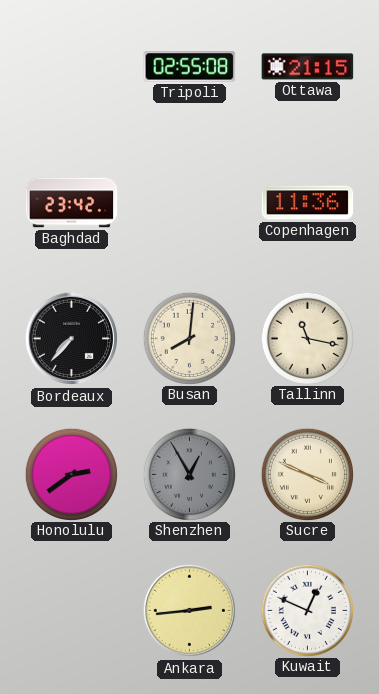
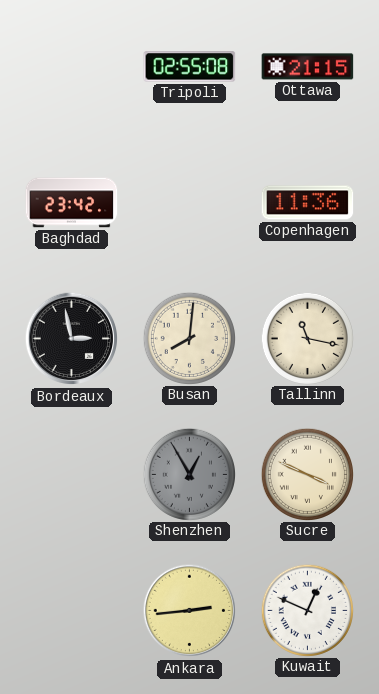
Bordeaux: 7:37 -> 2:58
Honolulu: 2:39 -> none
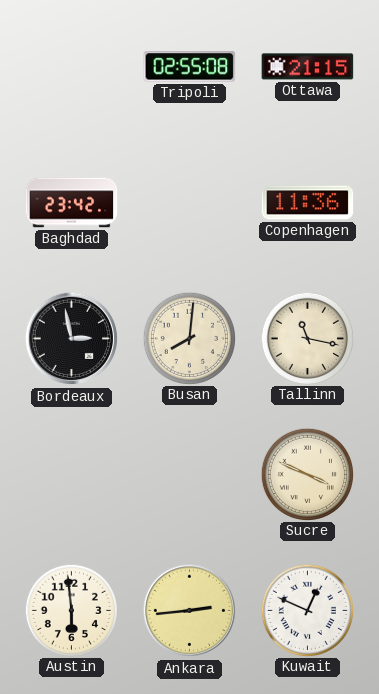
Shenzhen: 12:55 -> none
Austin: none -> 5:59
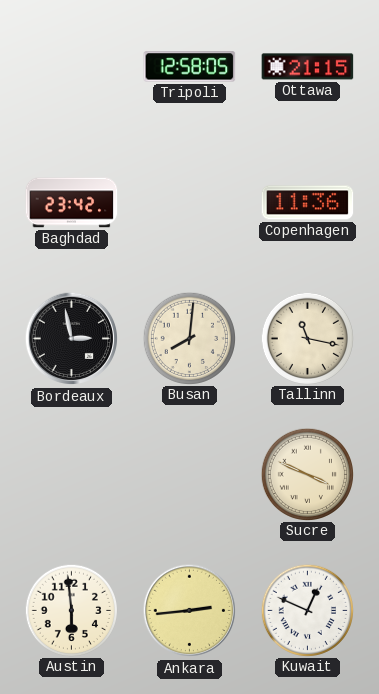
Tripoli: 02:55 -> 12:58
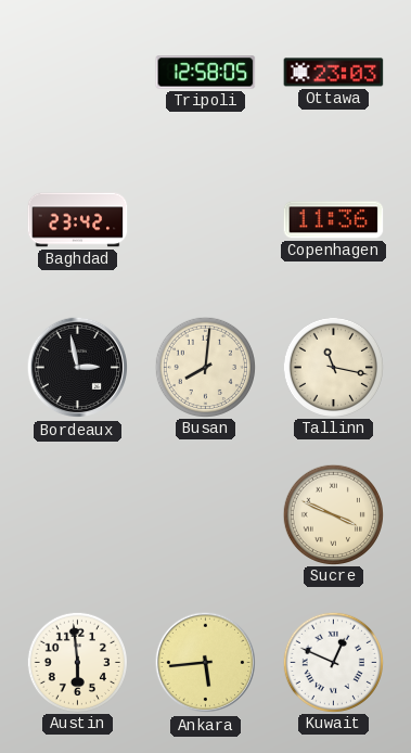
Ottawa: 21:15 -> 23:03
Ankara: 2:44 -> 5:44
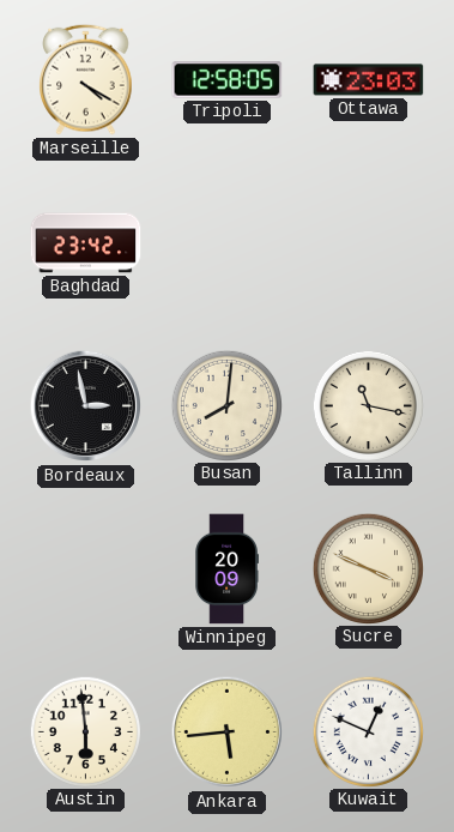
Marseille: none -> 4:20
Copenhagen: 11:36 -> none
Winnipeg: none -> 20:09
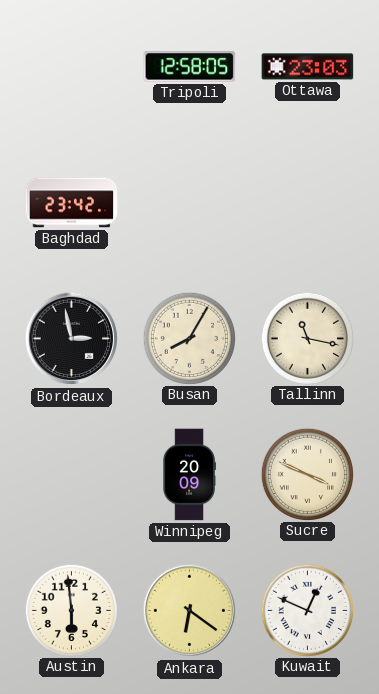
Marseille: 4:20 -> none
Busan: 8:01 -> 8:05
Ankara: 5:44 -> 6:21
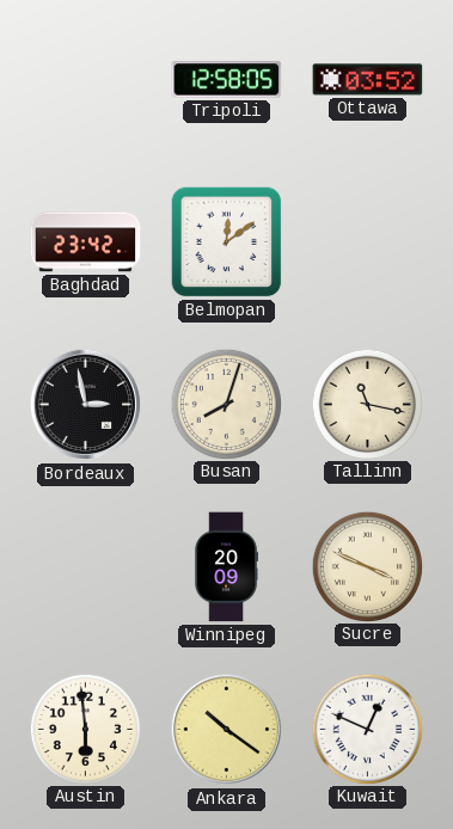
Ottawa: 23:03 -> 03:52
Belmopan: none -> 12:09
Busan: 8:05 -> 8:03
Ankara: 6:21 -> 10:21
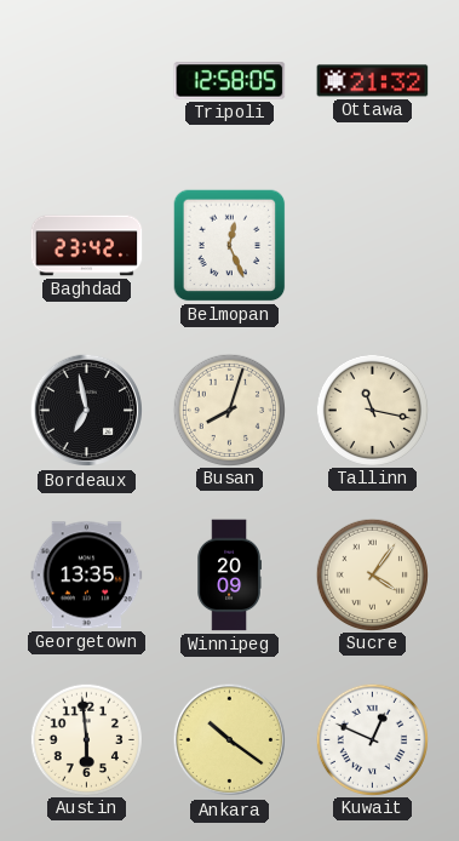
Ottawa: 03:52 -> 21:32
Belmopan: 12:09 -> 12:26
Bordeaux: 2:58 -> 6:58
Georgetown: none -> 13:35
Sucre: 3:49 -> 4:06
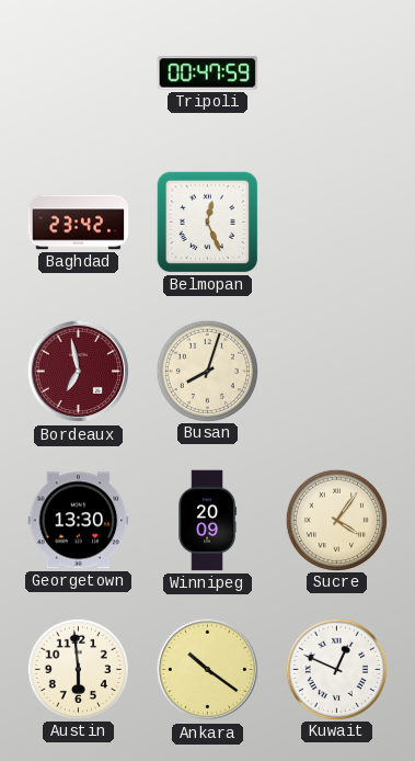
Tripoli: 12:58 -> 00:47
Ottawa: 21:32 -> none
Bordeaux dial: black -> burgundy
Tallinn: 11:17 -> none
Georgetown: 13:35 -> 13:30
